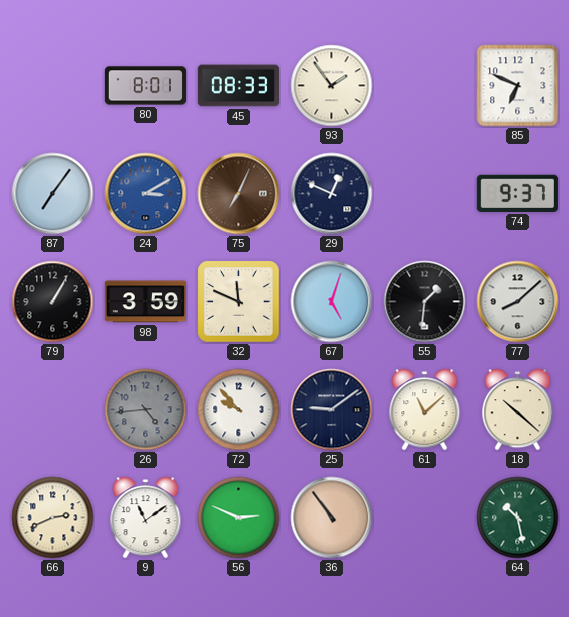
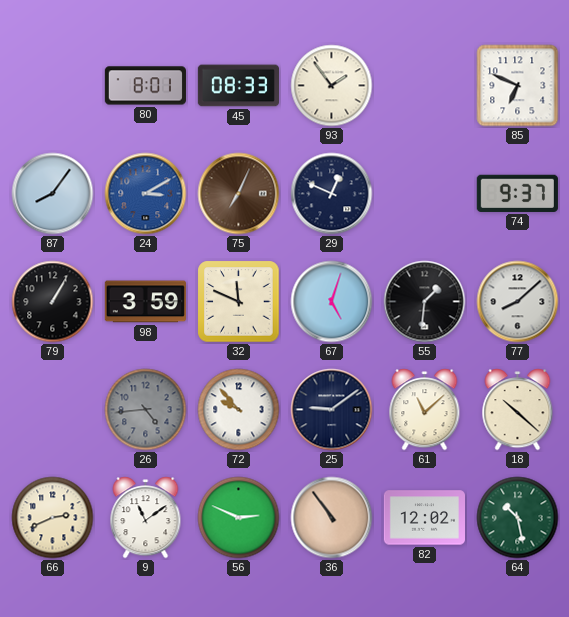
87: 7:06 -> 8:06
82: none -> 12:02
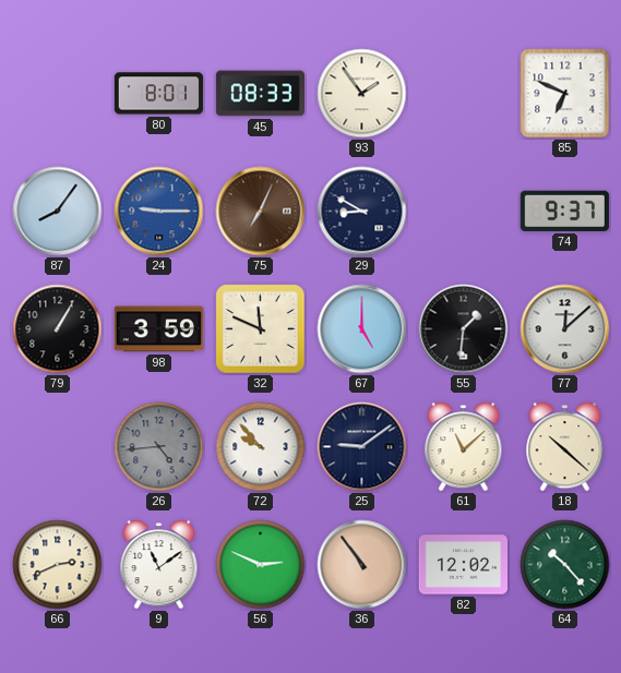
24: 3:10 -> 9:15
29: 12:49 -> 8:50
67: 5:03 -> 5:00
77: 8:08 -> 12:08
64: 10:28 -> 10:23
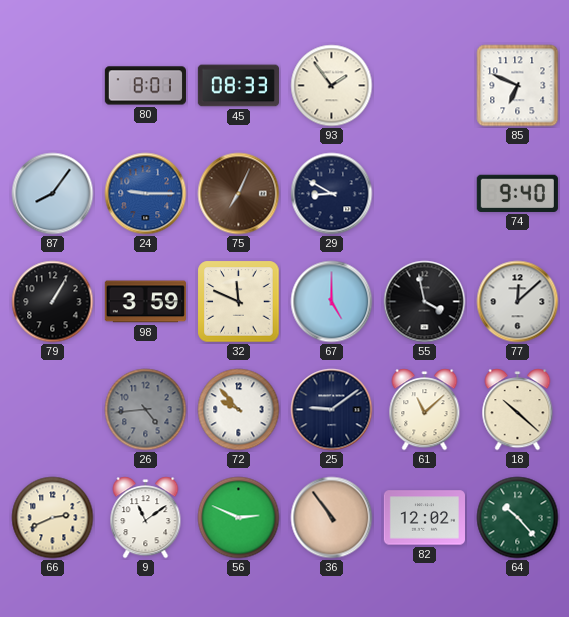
74: 9:37 -> 9:40
55: 1:31 -> 3:58
